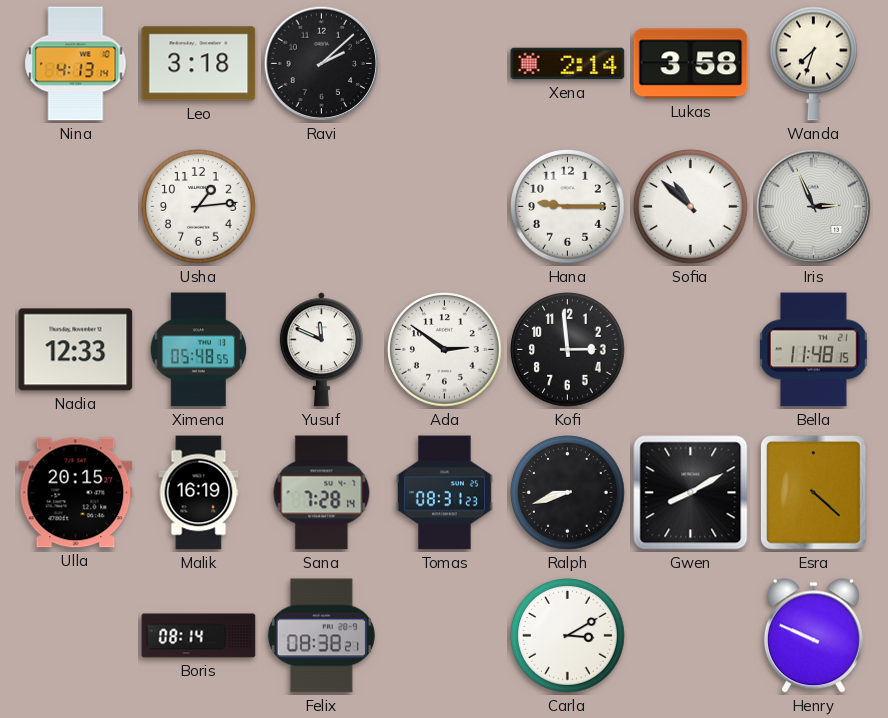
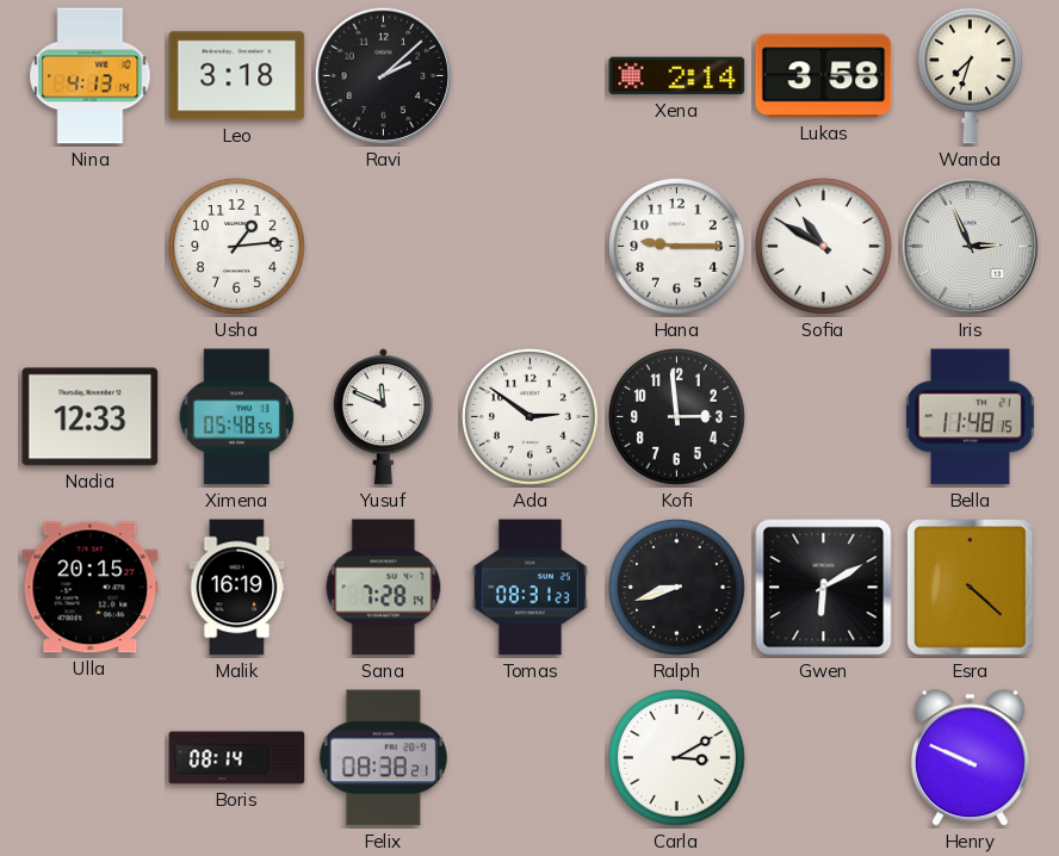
Sofia: 10:52 -> 10:50
Gwen: 8:10 -> 6:10
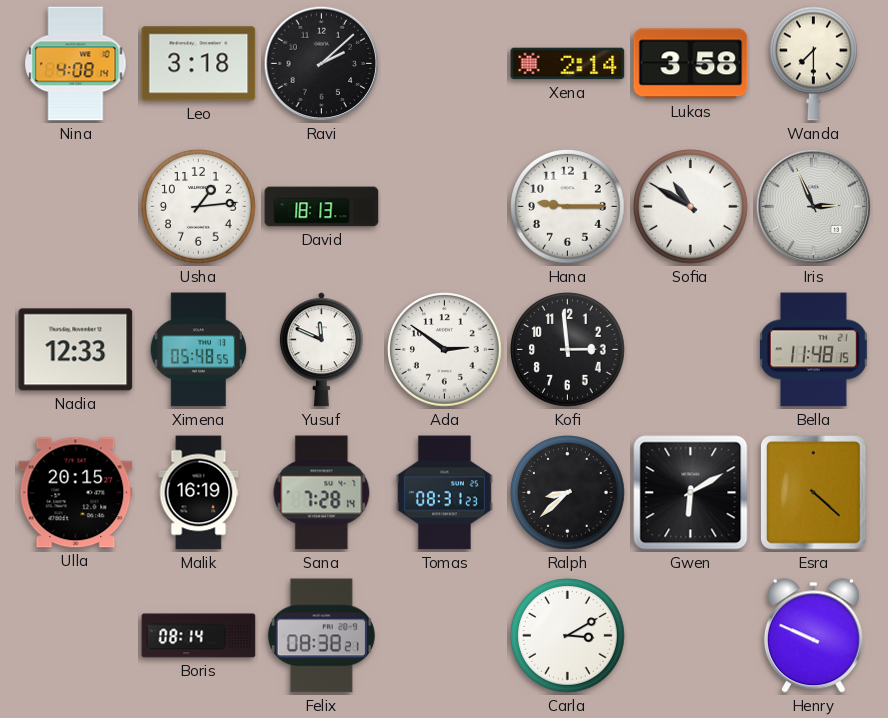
Nina: 4:13 -> 4:08
Wanda: 7:33 -> 7:30
David: none -> 18:13
Ralph: 8:42 -> 8:38
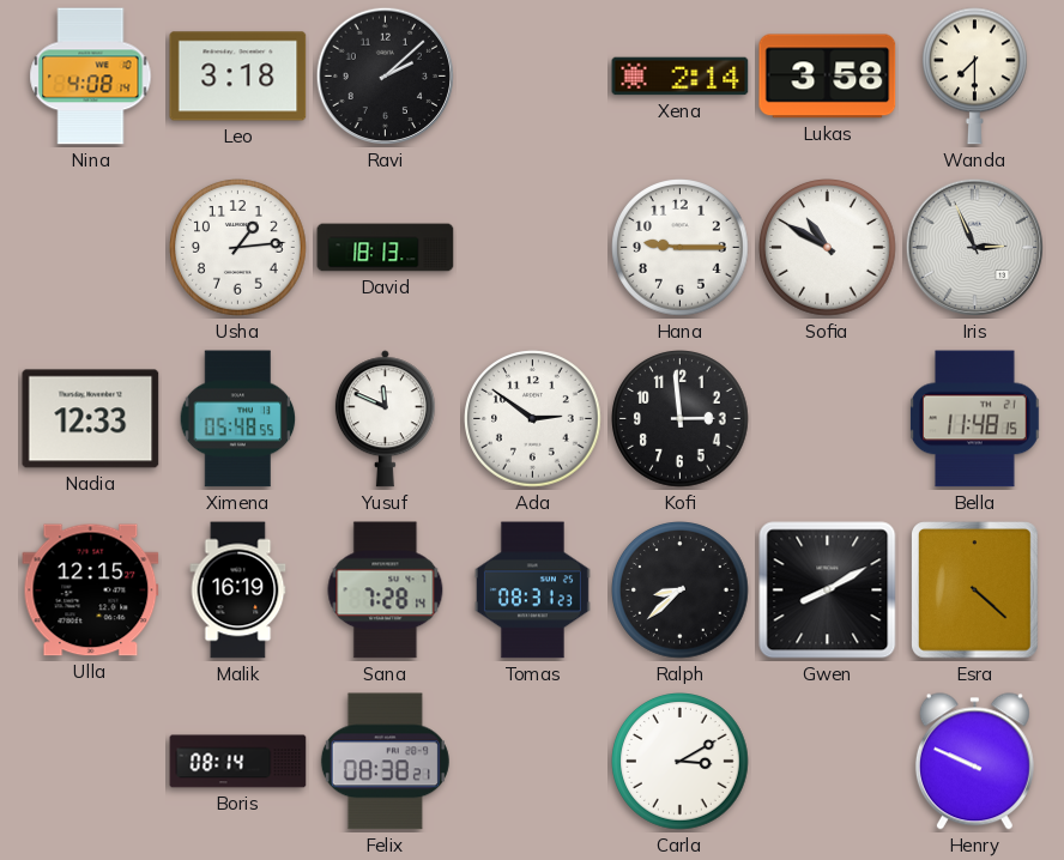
Ulla: 20:15 -> 12:15
Gwen: 6:10 -> 8:10
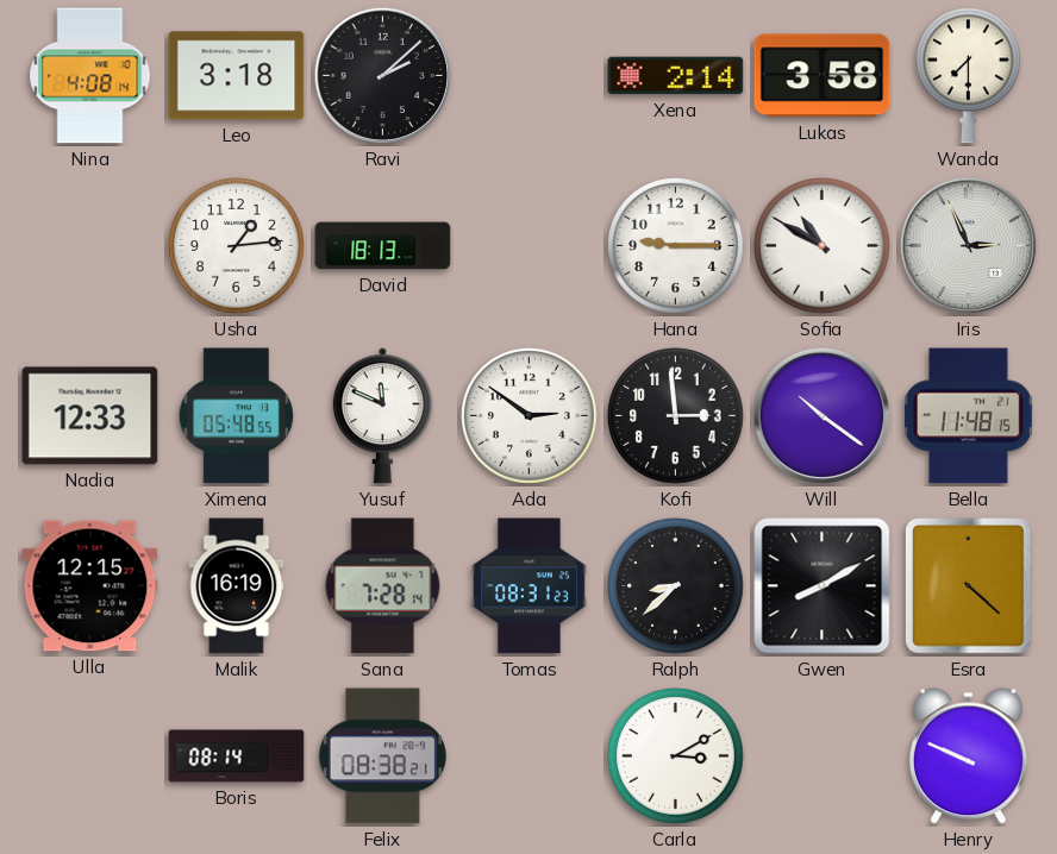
Will: none -> 10:21
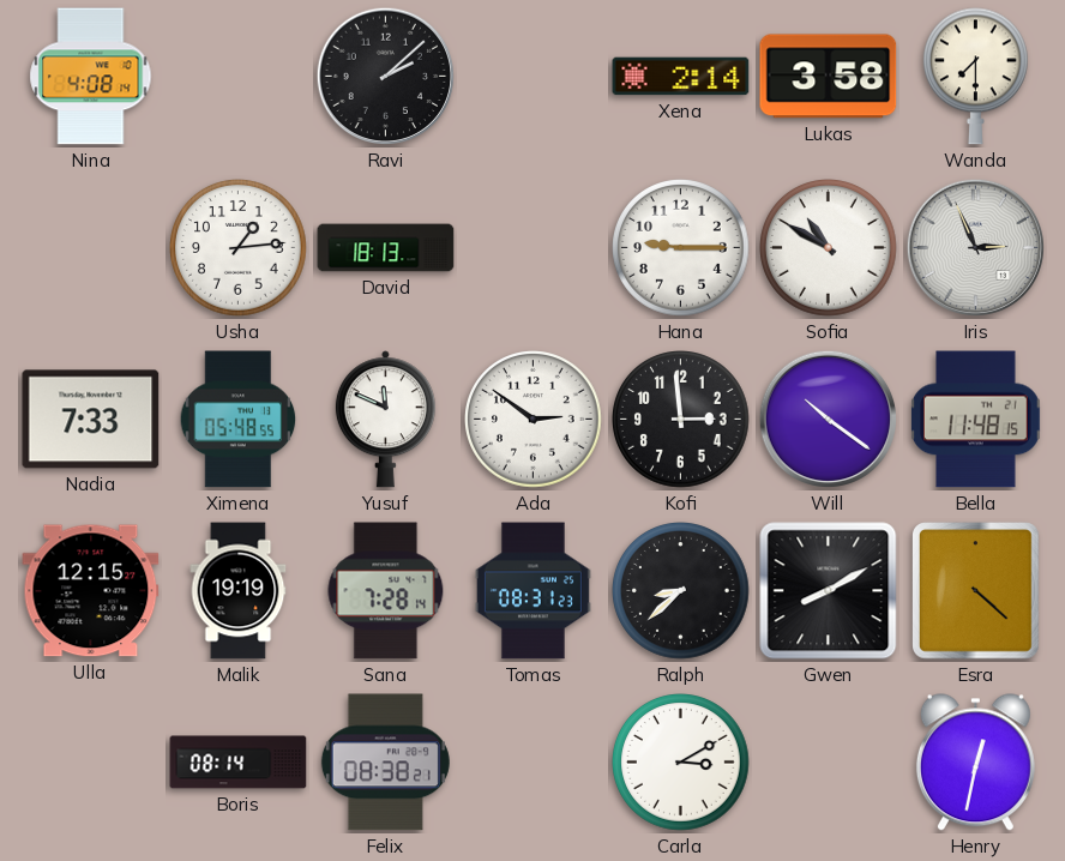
Leo: 3:18 -> none
Nadia: 12:33 -> 7:33
Malik: 16:19 -> 19:19
Henry: 9:49 -> 12:32
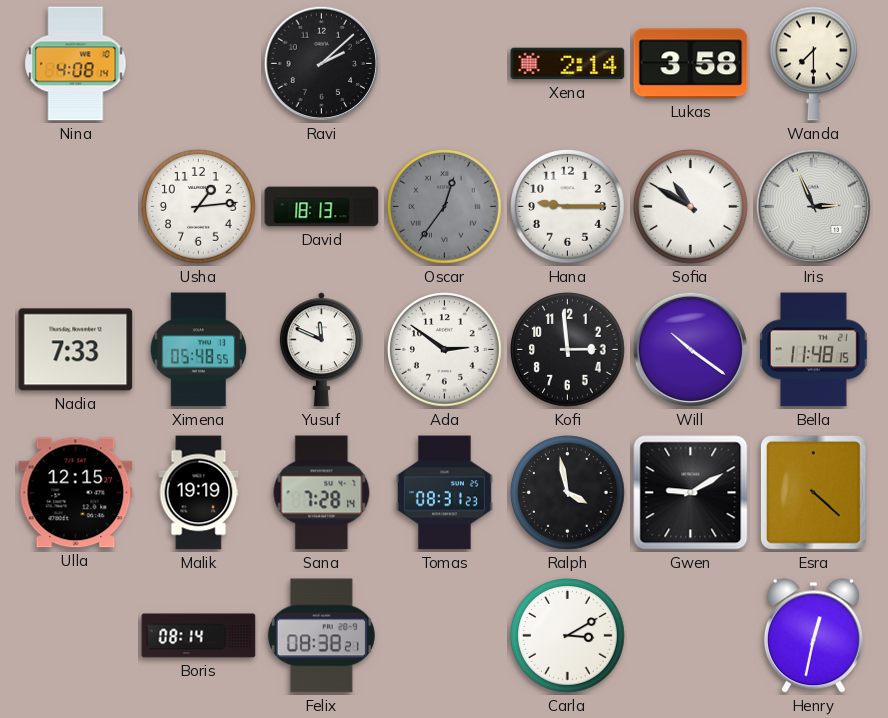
Oscar: none -> 12:36
Ralph: 8:38 -> 3:58
Gwen: 8:10 -> 9:10
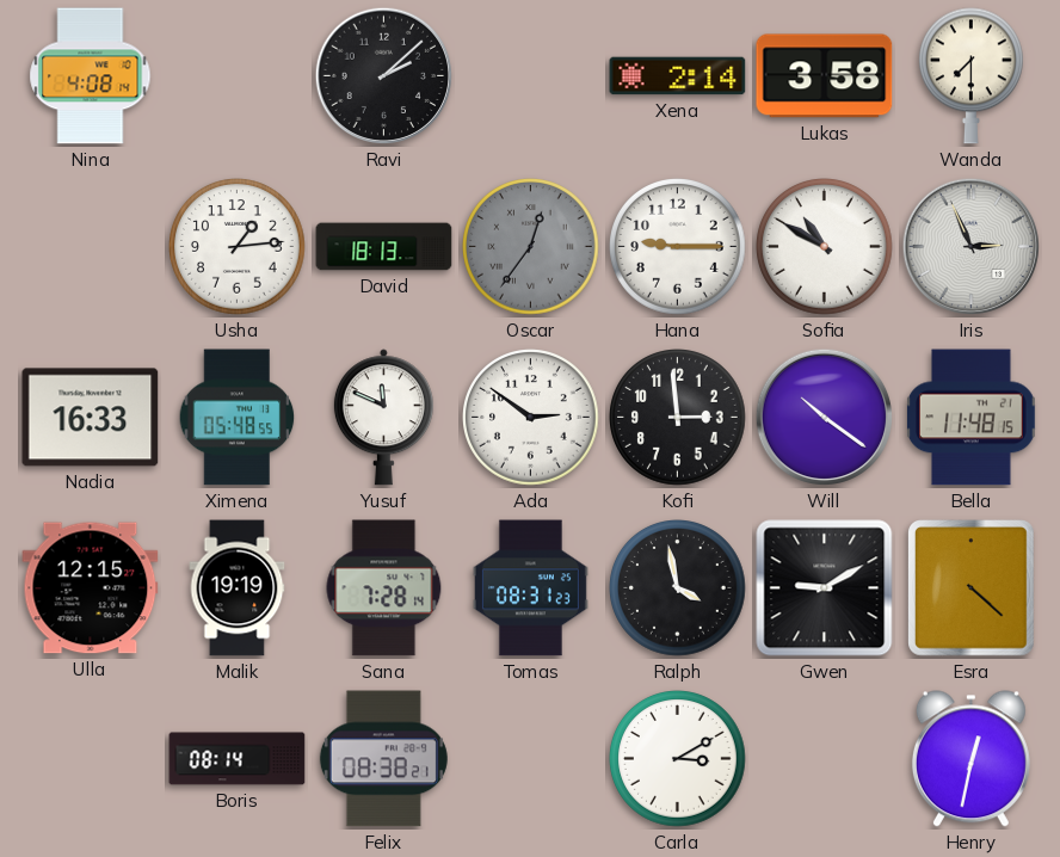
Nadia: 7:33 -> 16:33
